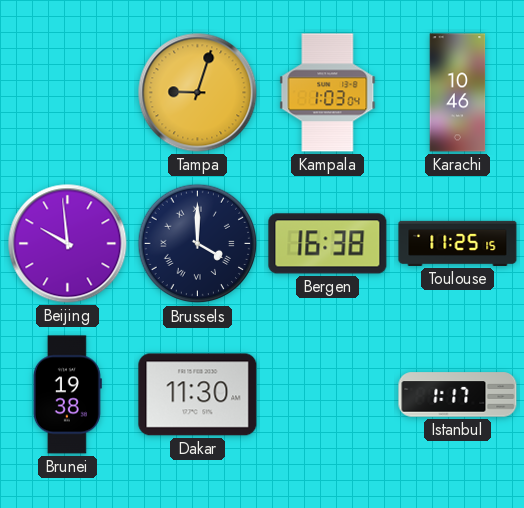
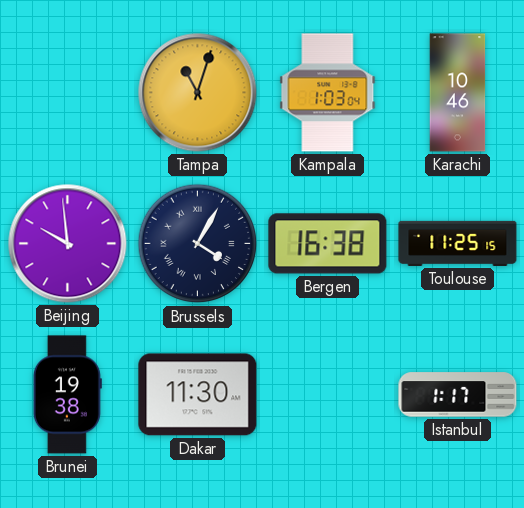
Tampa: 9:03 -> 11:03
Brussels: 4:00 -> 4:05
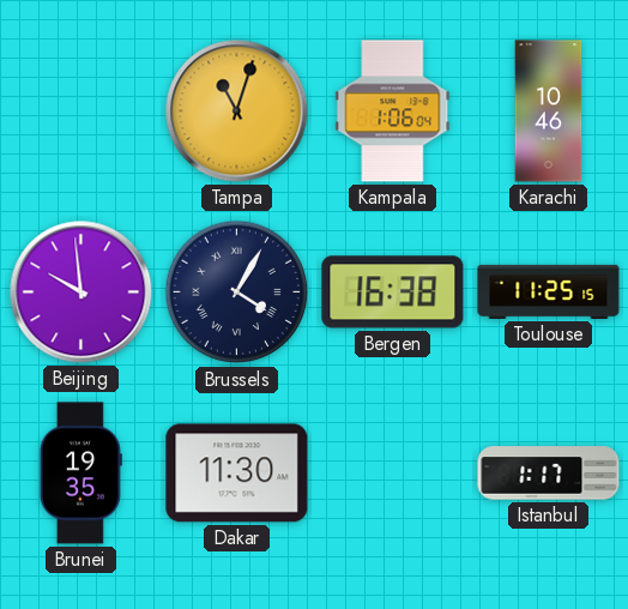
Kampala: 1:03 -> 1:06
Brunei: 19:38 -> 19:35
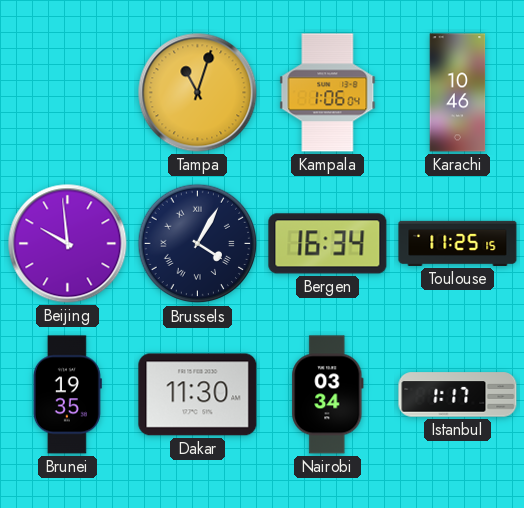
Bergen: 16:38 -> 16:34
Nairobi: none -> 03:34
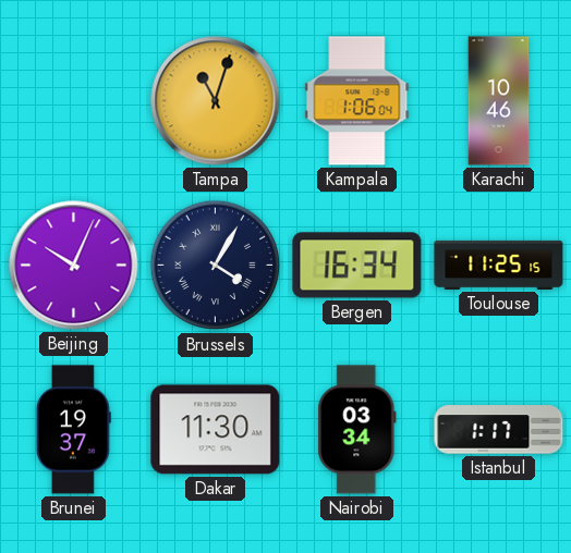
Beijing: 9:59 -> 10:04
Brunei: 19:35 -> 19:37
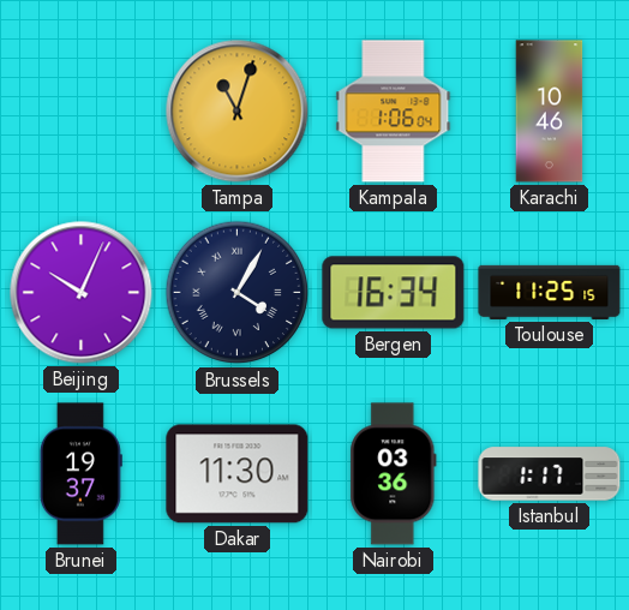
Nairobi: 03:34 -> 03:36
